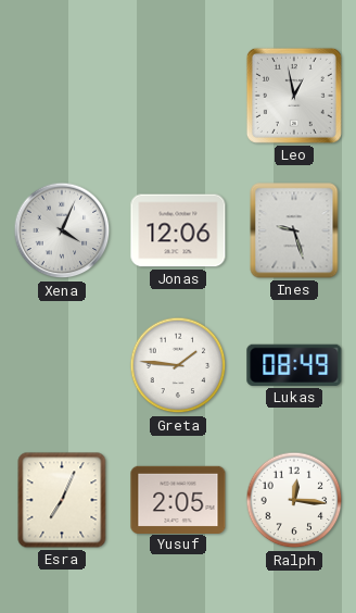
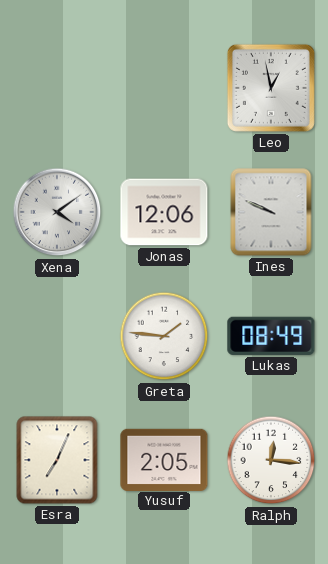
Xena: 4:04 -> 4:09
Ines: 9:27 -> 9:49
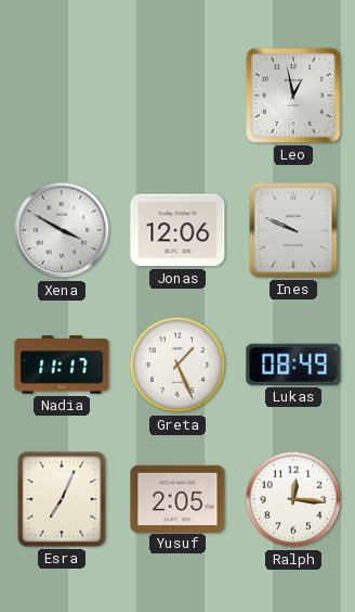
Xena: 4:09 -> 3:50
Nadia: none -> 11:17
Greta: 1:46 -> 1:26
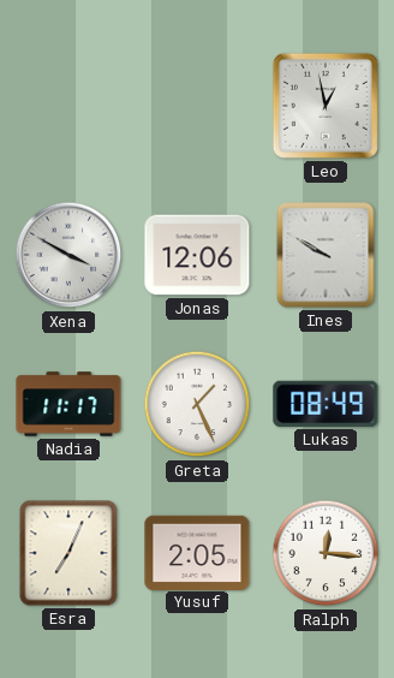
Ines: 9:49 -> 9:50
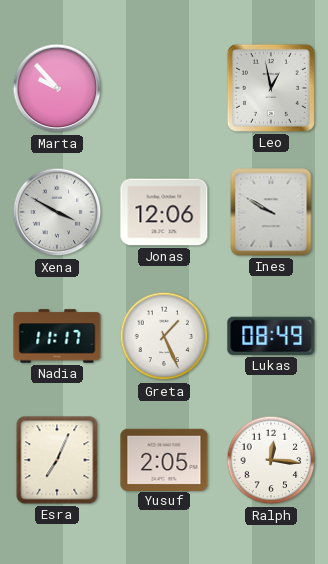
Marta: none -> 9:53
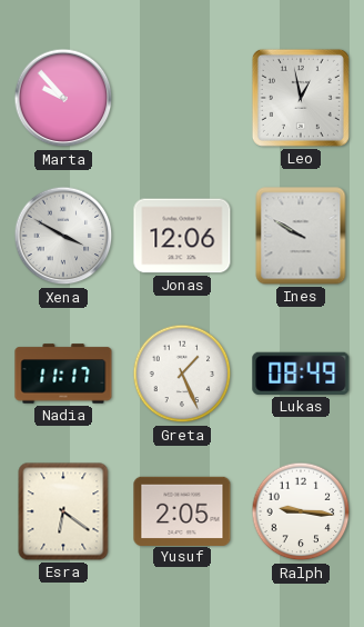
Esra: 7:04 -> 6:21
Ralph: 12:16 -> 9:16
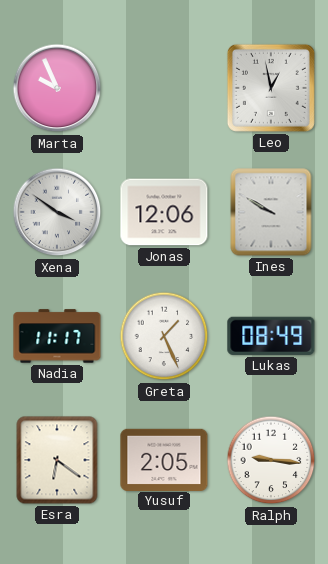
Marta: 9:53 -> 9:56
Xena: 3:50 -> 3:51
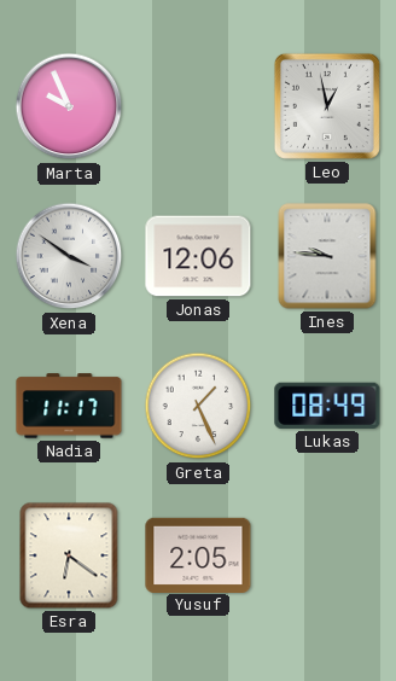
Ines: 9:50 -> 9:46
Ralph: 9:16 -> none
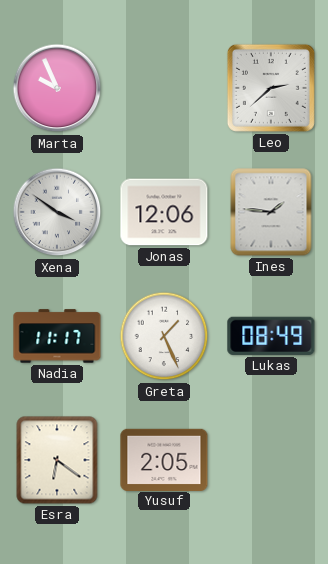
Leo: 12:58 -> 2:38
Ines: 9:46 -> 1:46
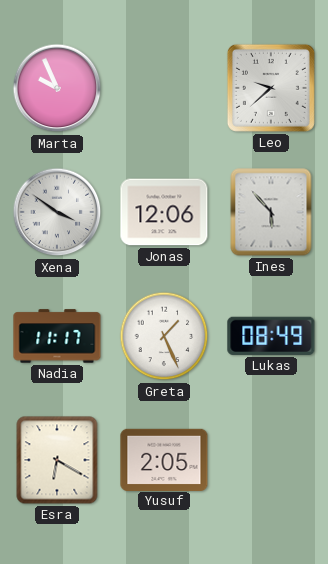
Leo: 2:38 -> 9:38
Ines: 1:46 -> 5:53
Esra: 6:21 -> 6:20
